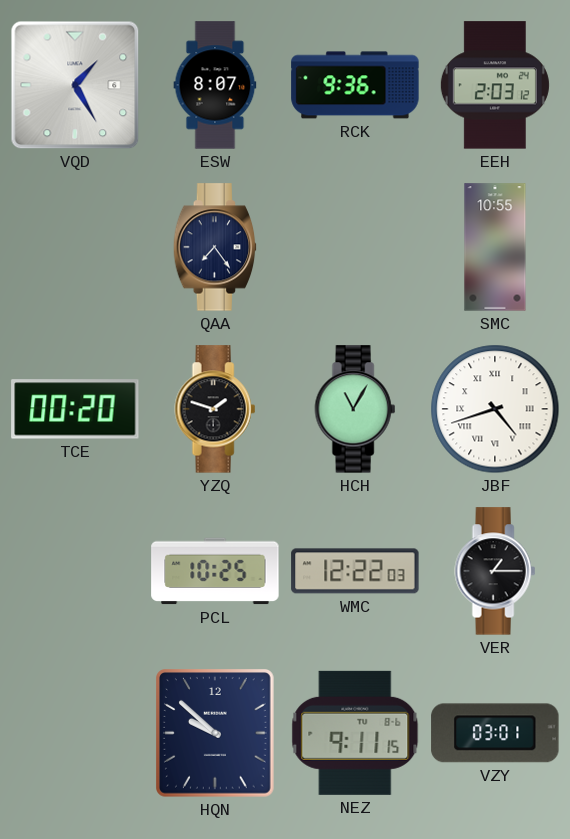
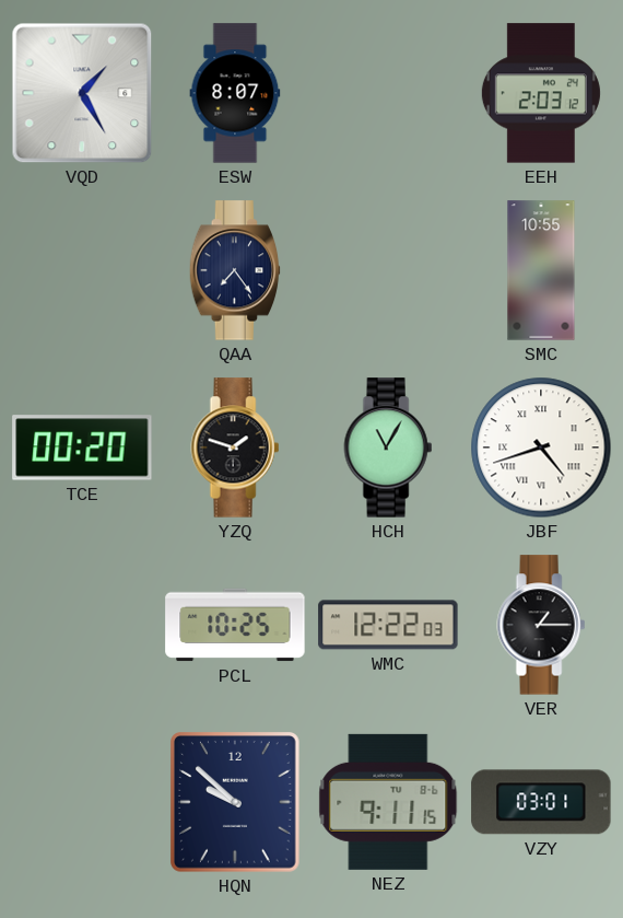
RCK: 9:36 -> none
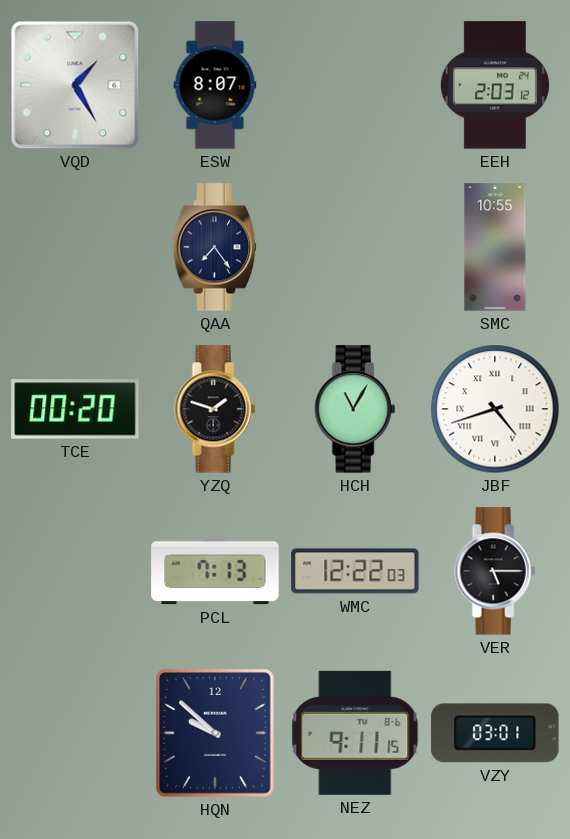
PCL: 10:25 -> 7:13
VER: 1:15 -> 5:15
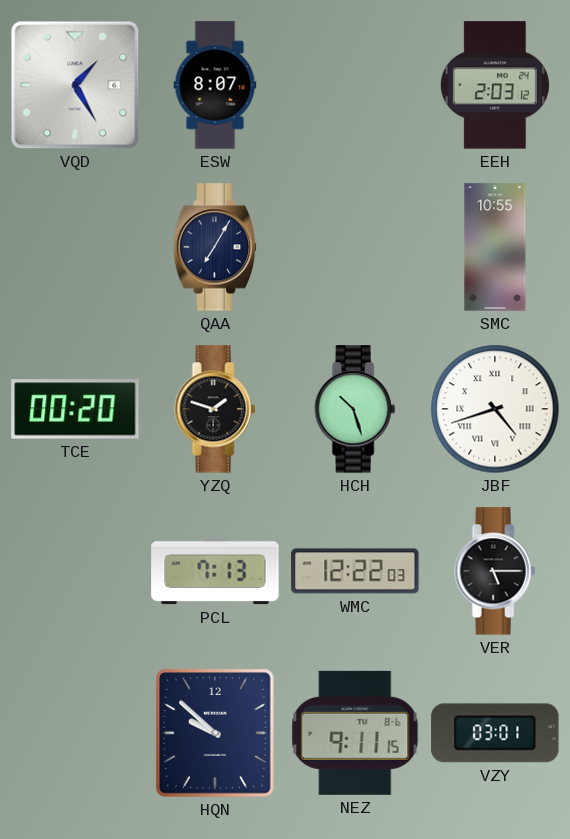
QAA: 7:24 -> 7:05
HCH: 11:05 -> 10:27
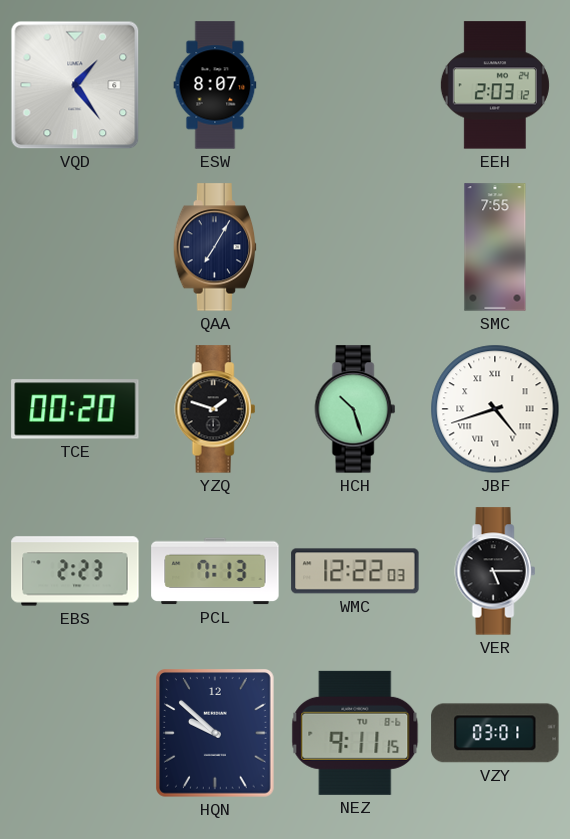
VQD: 1:25 -> 1:24
SMC: 10:55 -> 7:55
EBS: none -> 2:23
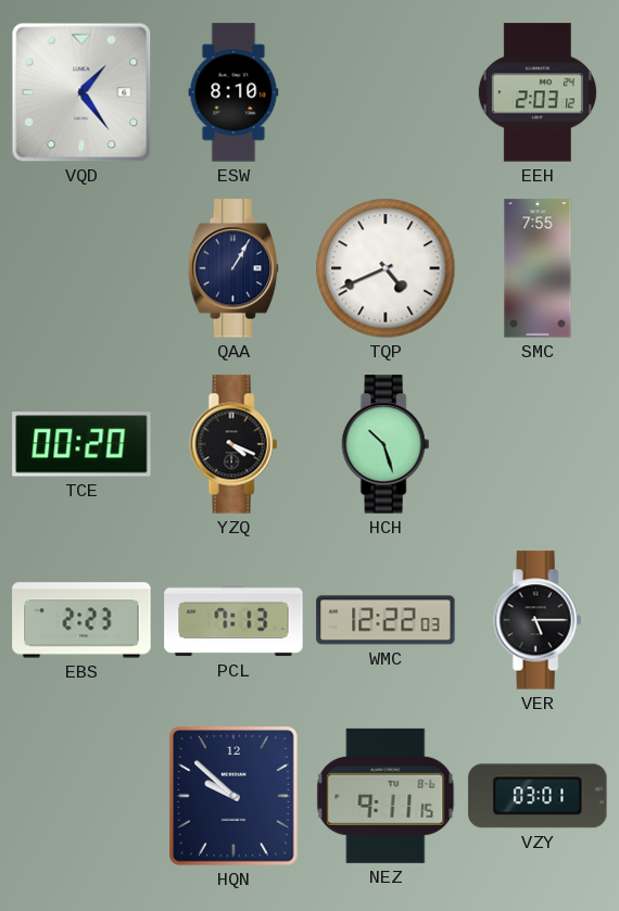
ESW: 8:07 -> 8:10
QAA: 7:05 -> 1:05
TQP: none -> 4:41
YZQ: 1:48 -> 4:19
JBF: 4:42 -> none
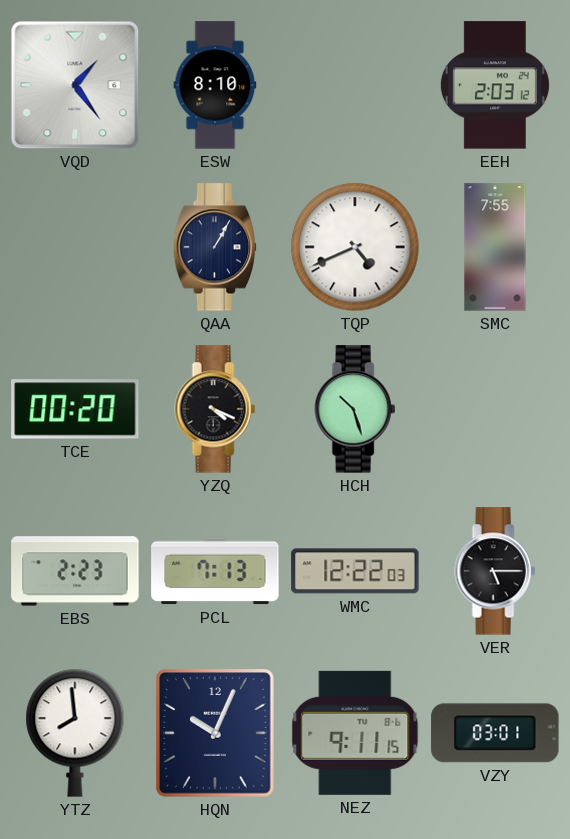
YTZ: none -> 7:59
HQN: 9:52 -> 10:04
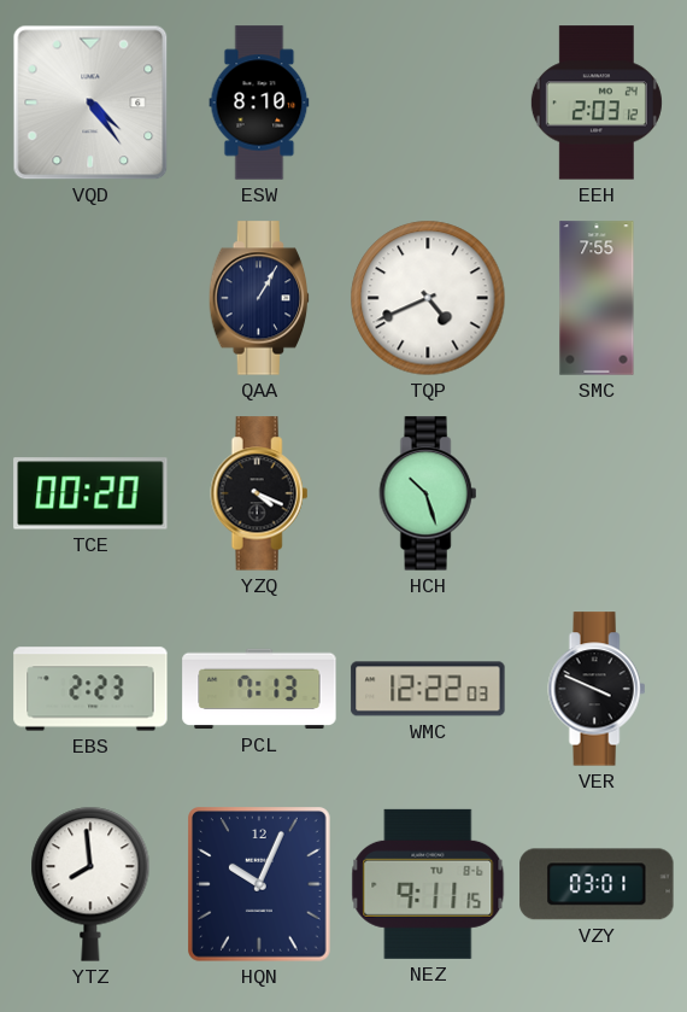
VQD: 1:24 -> 4:24
VER: 5:15 -> 3:49
